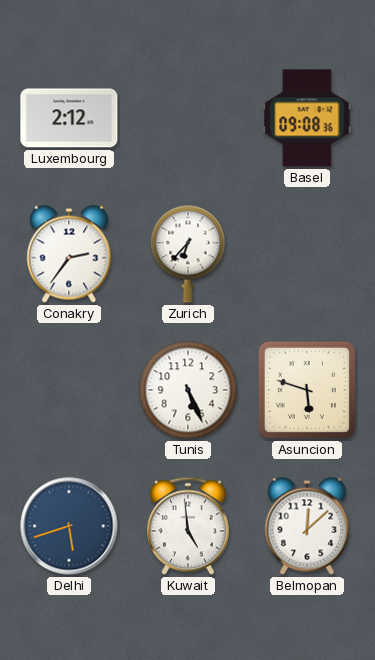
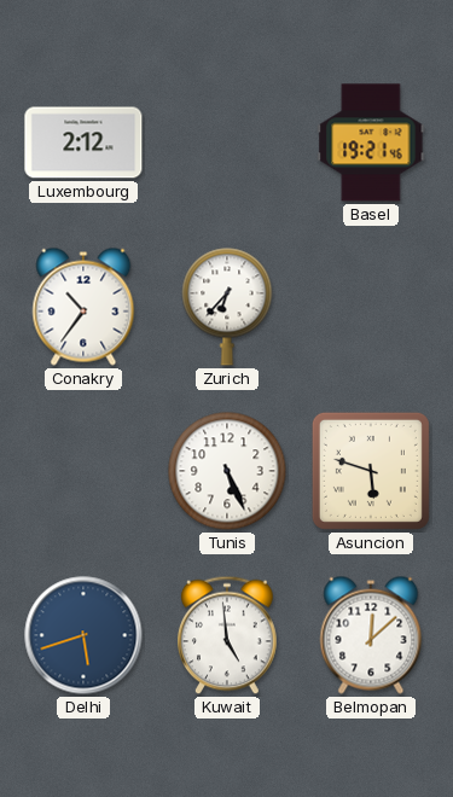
Basel: 09:08 -> 19:21
Conakry: 2:36 -> 10:36
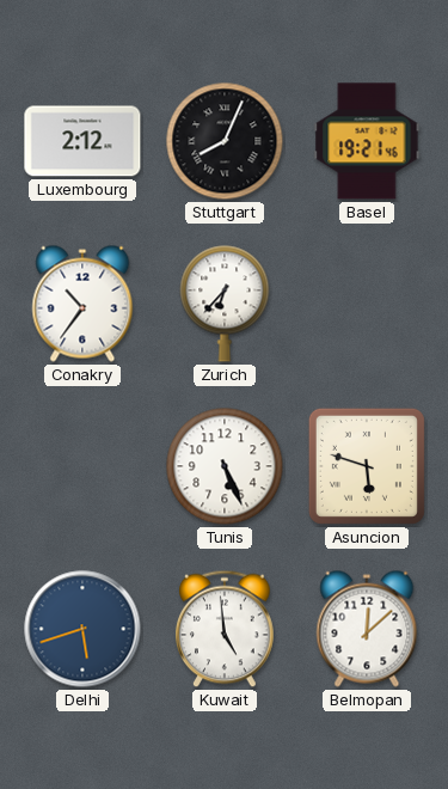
Stuttgart: none -> 8:04
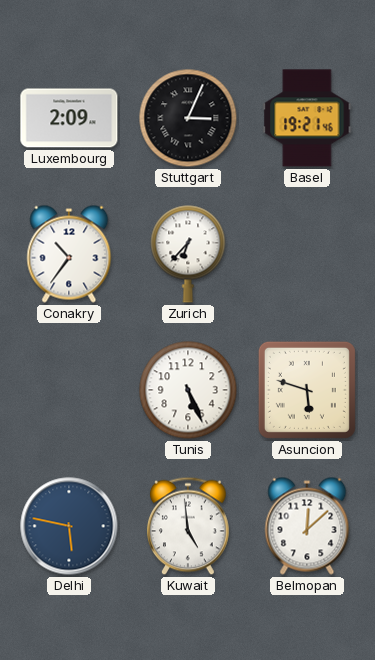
Luxembourg: 2:12 -> 2:09
Stuttgart: 8:04 -> 3:04
Delhi: 5:42 -> 5:47
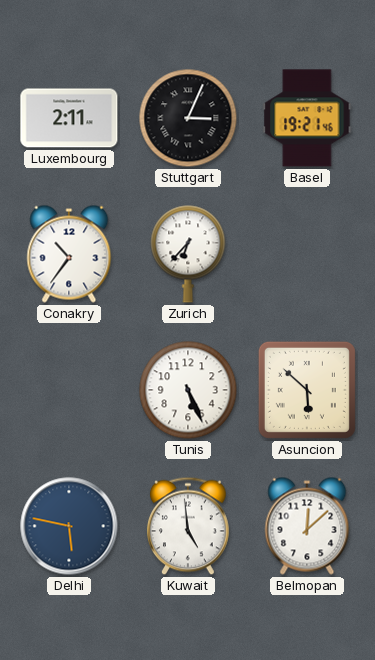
Luxembourg: 2:09 -> 2:11
Asuncion: 5:48 -> 5:52
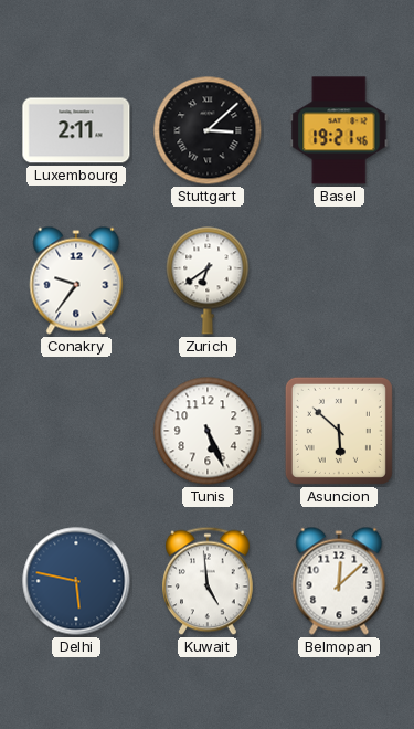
Stuttgart: 3:04 -> 3:08
Conakry: 10:36 -> 9:36
Zurich: 6:37 -> 6:39
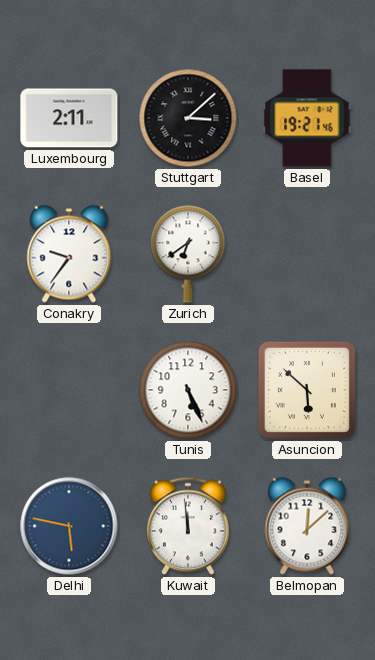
Kuwait: 4:59 -> 11:59
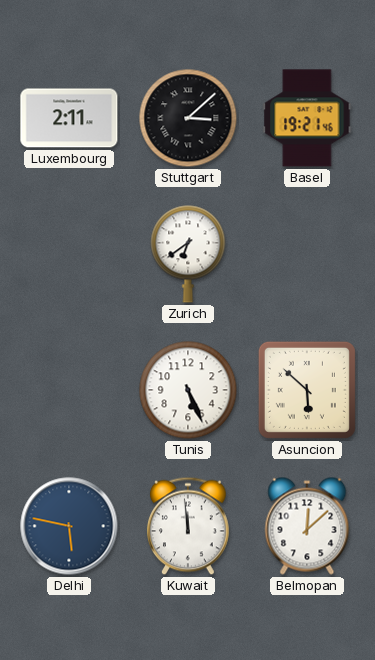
Conakry: 9:36 -> none
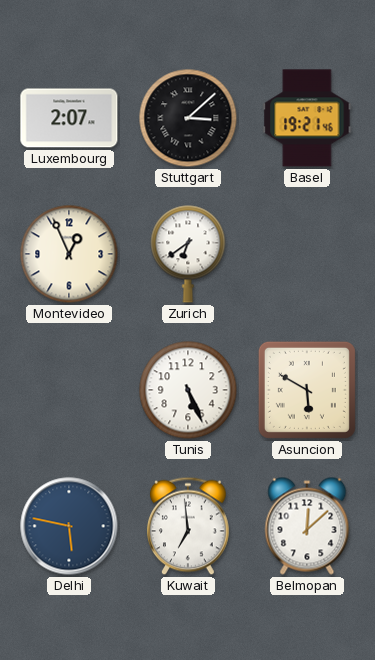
Luxembourg: 2:11 -> 2:07
Montevideo: none -> 12:56
Asuncion: 5:52 -> 5:50
Kuwait: 11:59 -> 6:59
